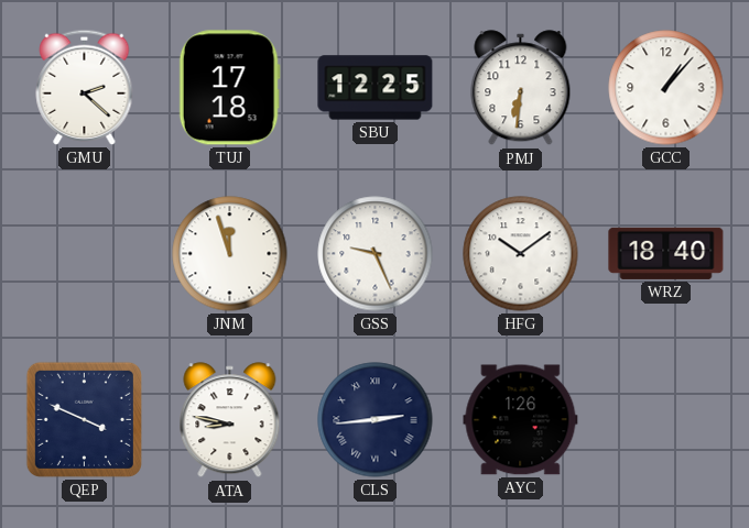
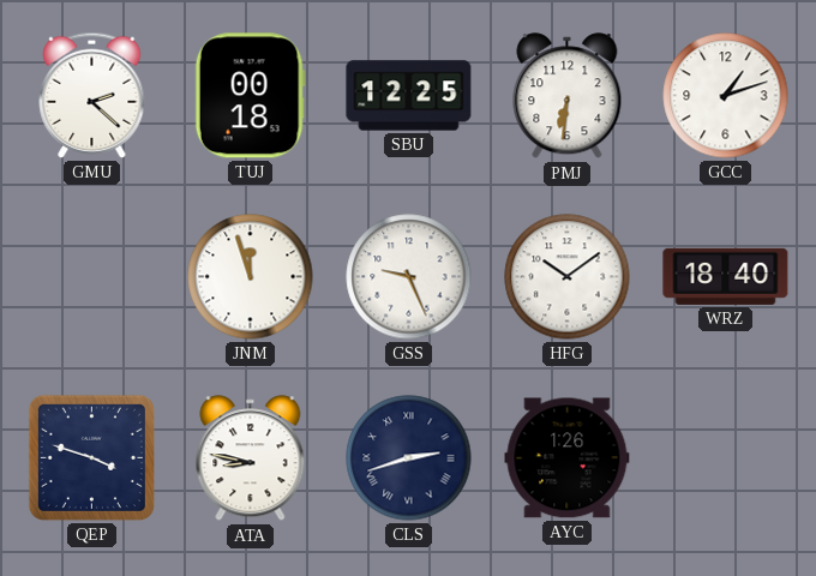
TUJ: 17:18 -> 00:18
GCC: 1:07 -> 1:12
QEP: 3:49 -> 3:48
CLS: 2:44 -> 2:42
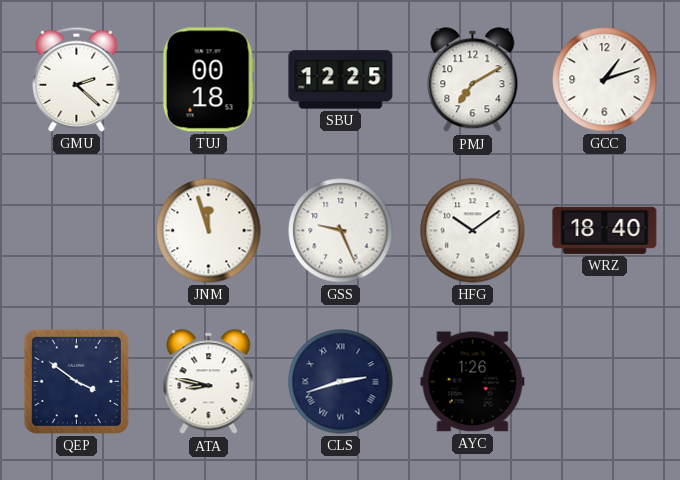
PMJ: 6:31 -> 7:10
QEP: 3:48 -> 3:51
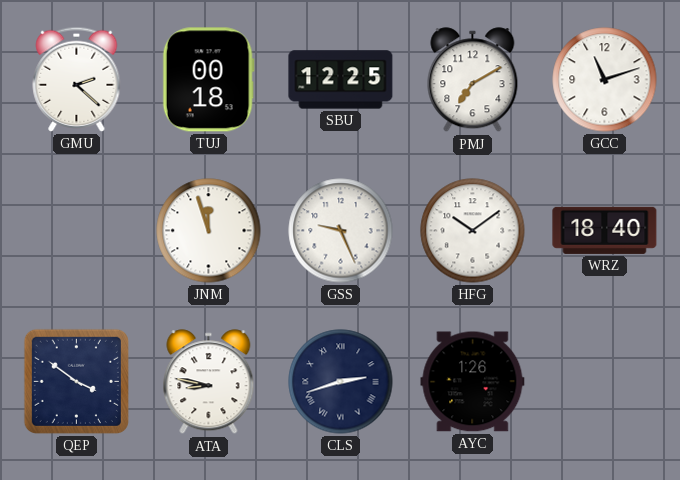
GCC: 1:12 -> 11:12
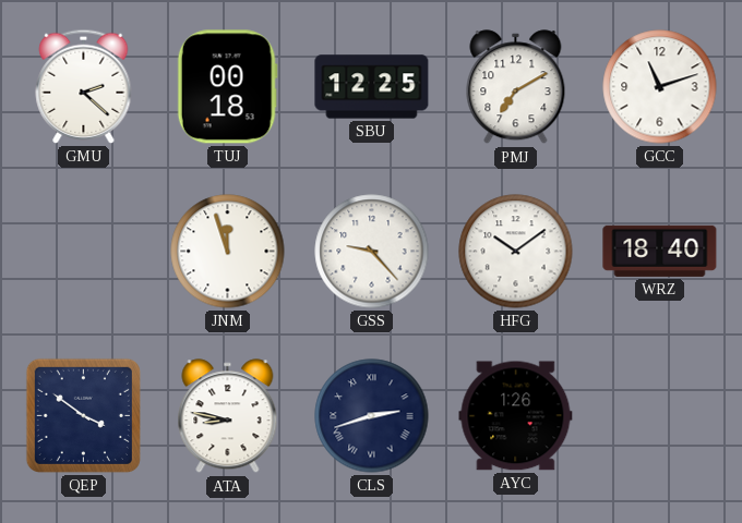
GSS: 9:26 -> 9:23
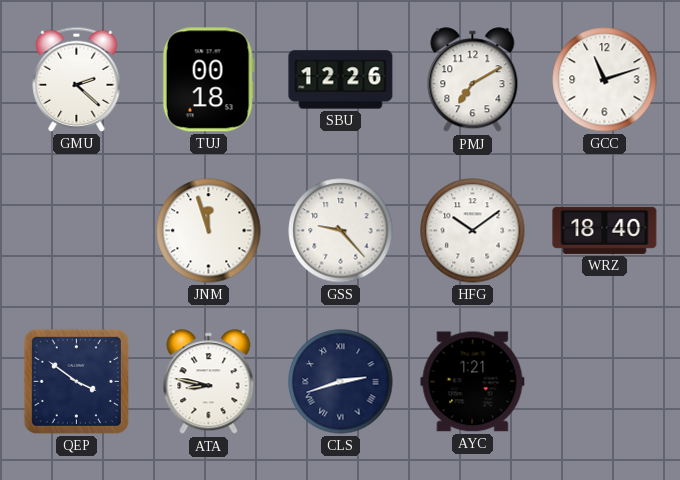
SBU: 12:25 -> 12:26
AYC: 1:26 -> 1:21
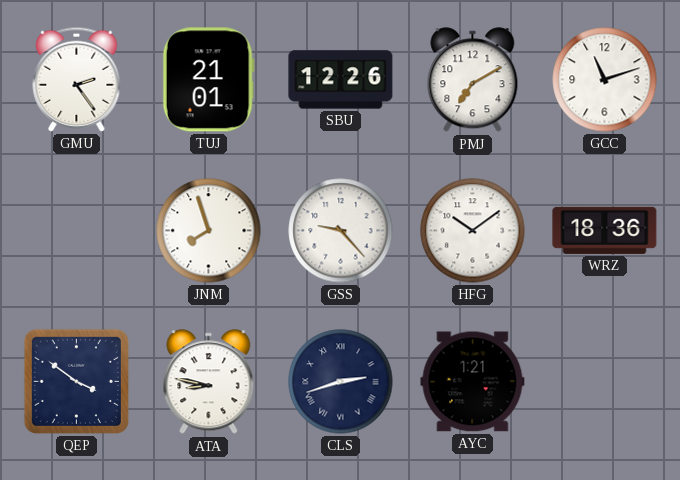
GMU: 2:22 -> 2:24
TUJ: 00:18 -> 21:01
JNM: 11:57 -> 7:57
WRZ: 18:40 -> 18:36
